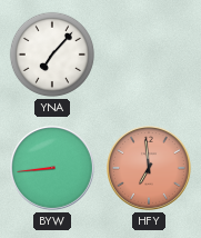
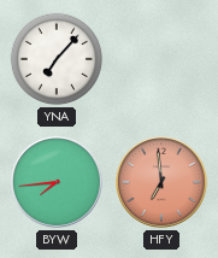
BYW: 8:44 -> 7:44
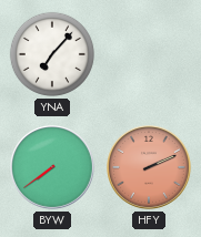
BYW: 7:44 -> 7:39
HFY: 6:59 -> 2:11
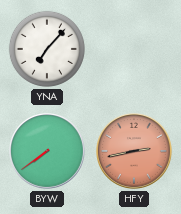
HFY: 2:11 -> 2:43
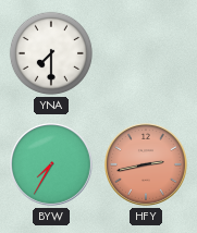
YNA: 7:07 -> 7:30
BYW: 7:39 -> 7:35
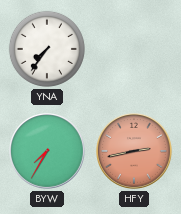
YNA: 7:30 -> 7:36
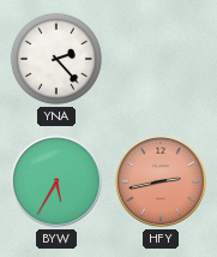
YNA: 7:36 -> 2:23
BYW: 7:35 -> 5:35
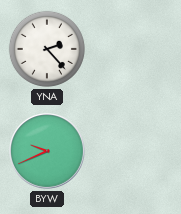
BYW: 5:35 -> 9:41
HFY: 2:43 -> none
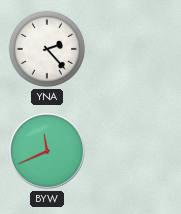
BYW: 9:41 -> 11:41
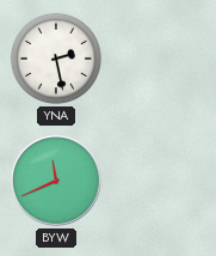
YNA: 2:23 -> 2:28
